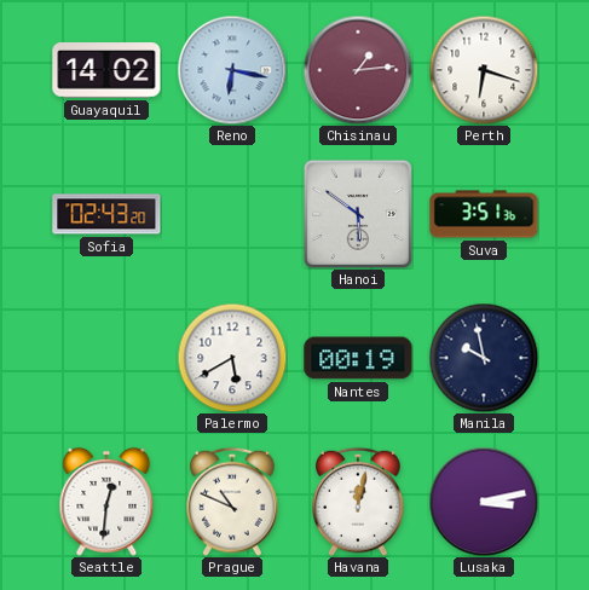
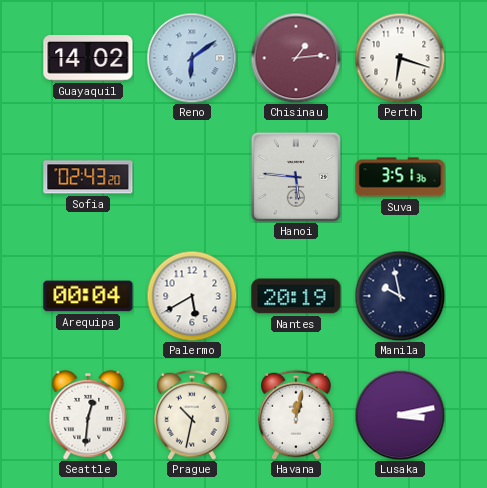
Reno: 6:17 -> 6:09
Hanoi: 5:51 -> 5:46
Arequipa: none -> 00:04
Nantes: 00:19 -> 20:19
Prague: 10:49 -> 10:32
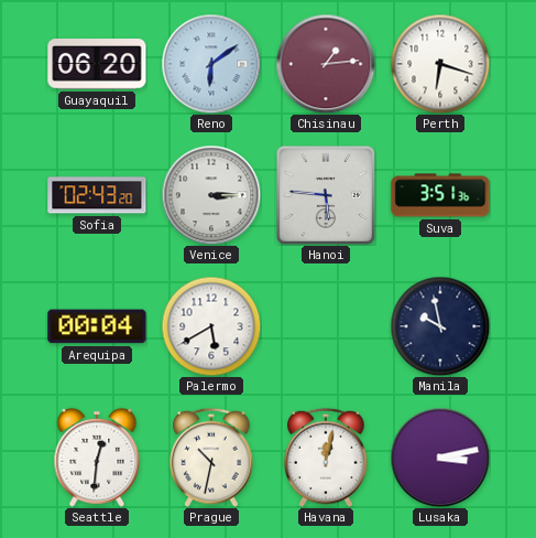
Guayaquil: 14:02 -> 06:20
Venice: none -> 3:15
Nantes: 20:19 -> none
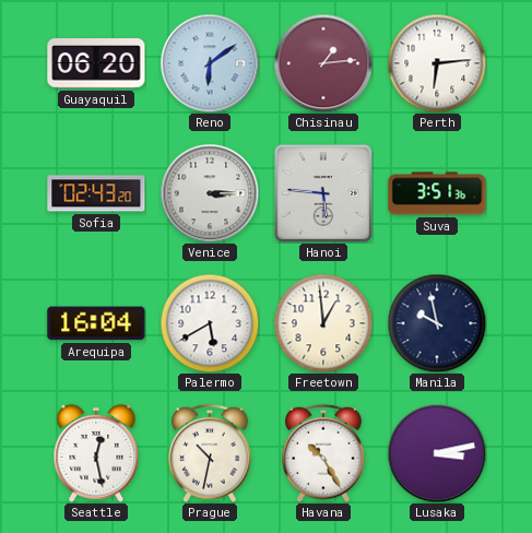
Perth: 6:18 -> 6:14
Arequipa: 00:04 -> 16:04
Freetown: none -> 12:59
Seattle: 12:31 -> 12:28
Havana: 12:02 -> 10:25
